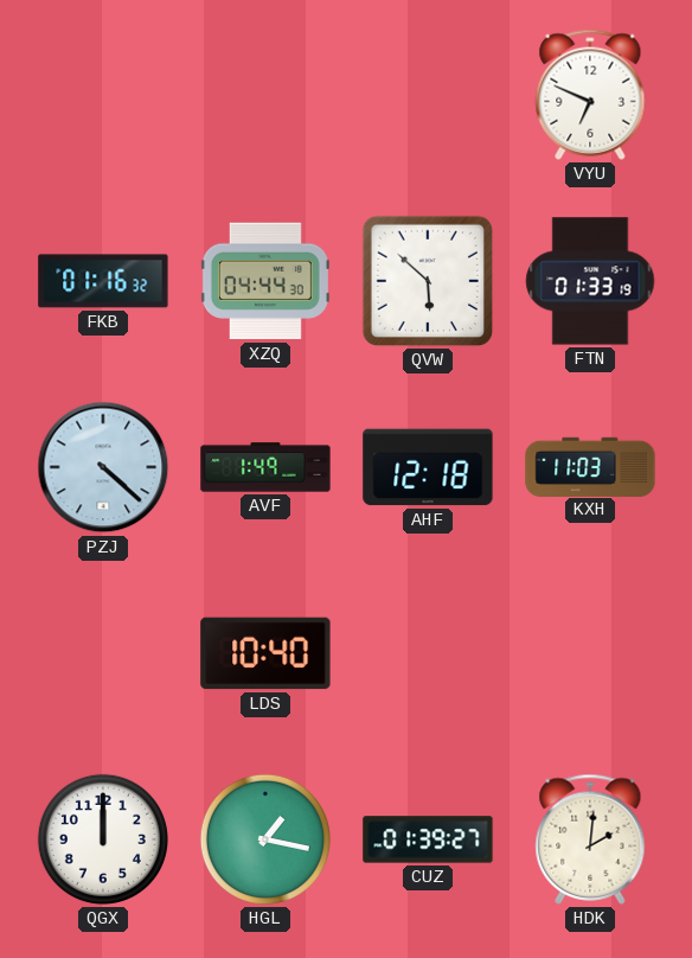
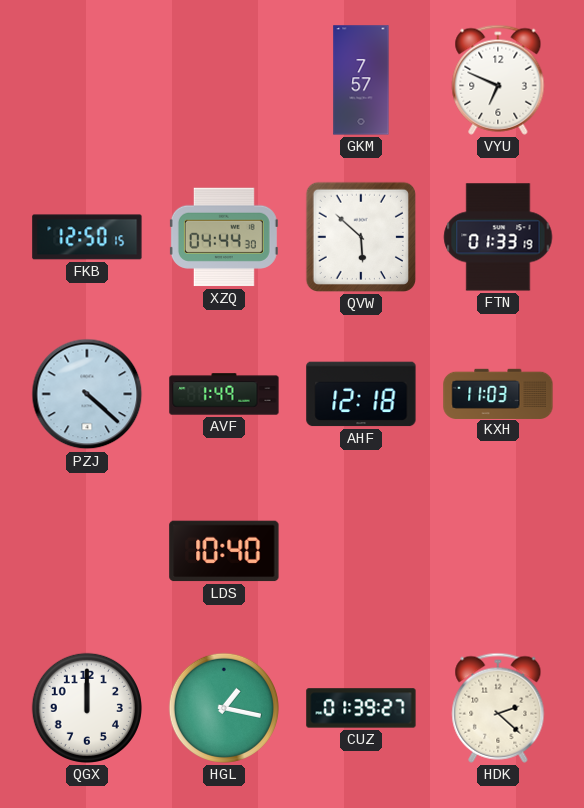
GKM: none -> 7:57
FKB: 01:16 -> 12:50
HDK: 2:01 -> 2:22
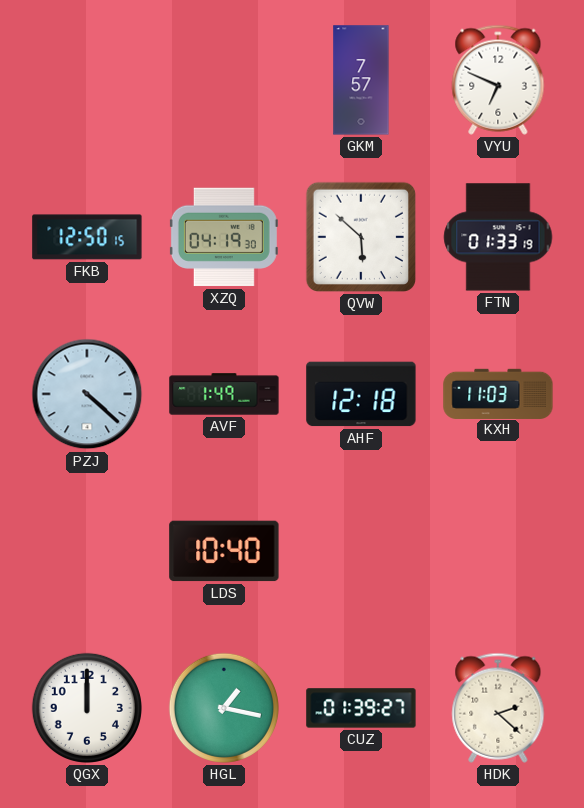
XZQ: 04:44 -> 04:19
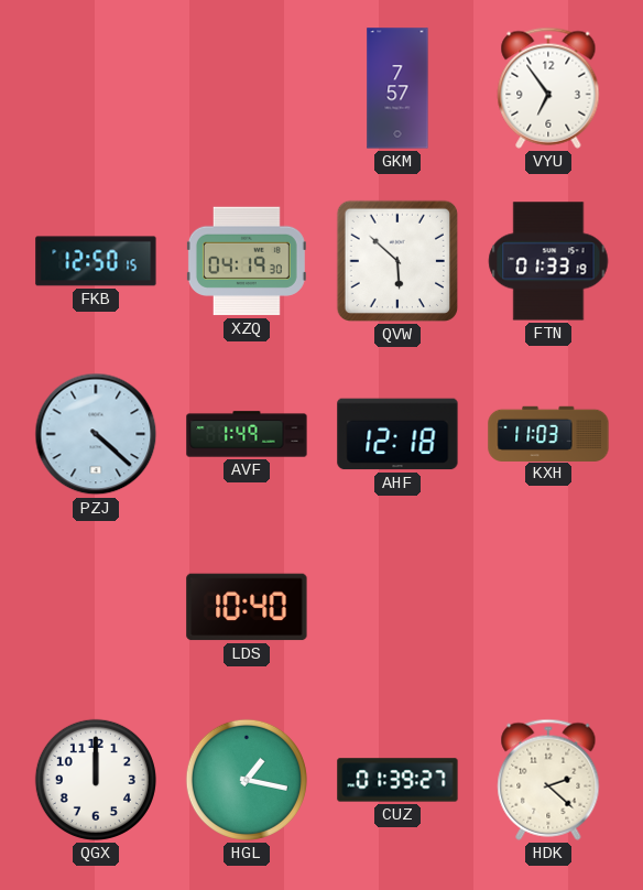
VYU: 6:49 -> 6:54
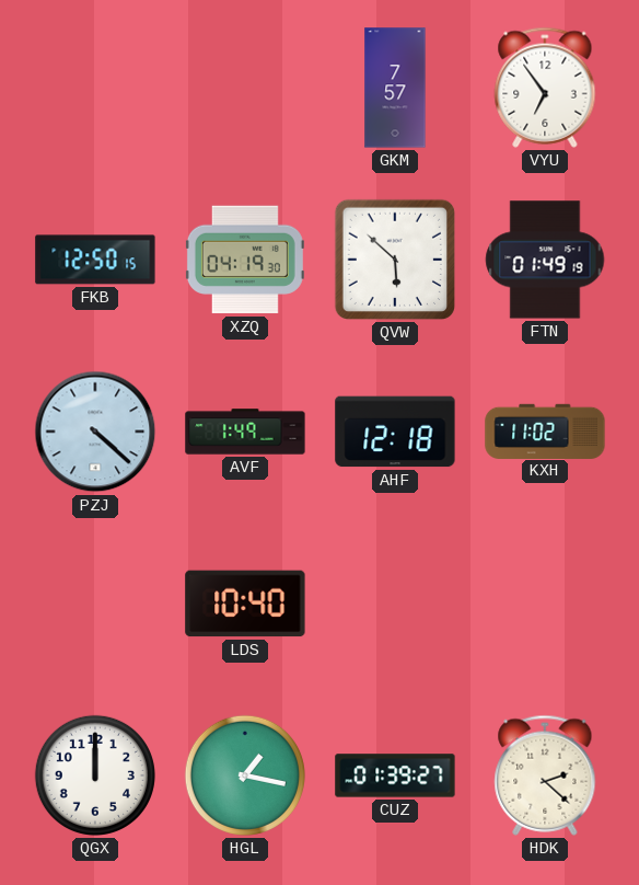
FTN: 01:33 -> 01:49
KXH: 11:03 -> 11:02
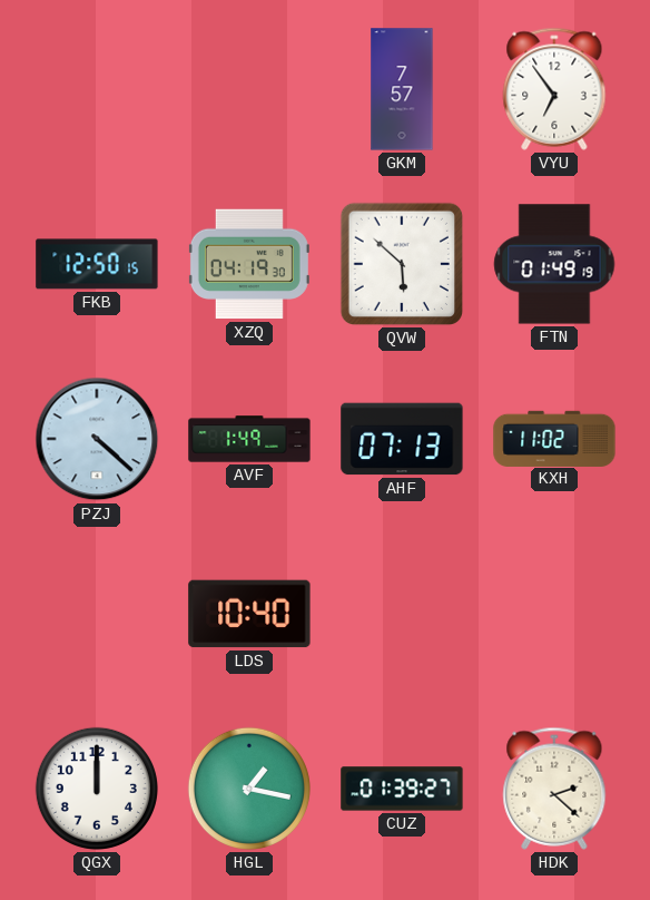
AHF: 12:18 -> 07:13
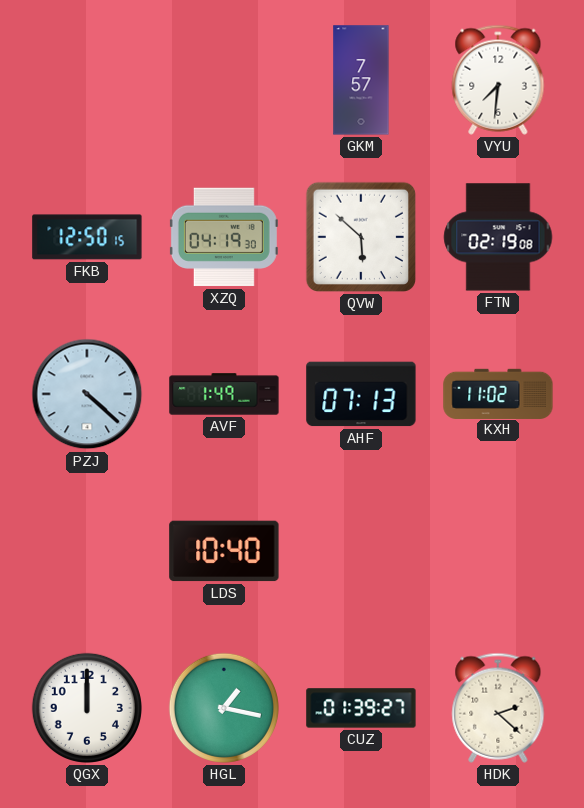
VYU: 6:54 -> 7:31
FTN: 01:49 -> 02:19
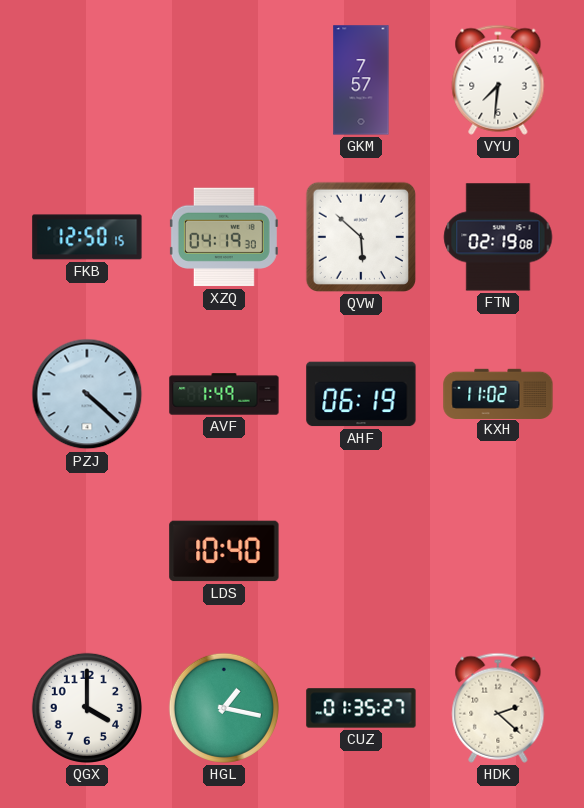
AHF: 07:13 -> 06:19
QGX: 12:00 -> 4:00
CUZ: 01:39 -> 01:35
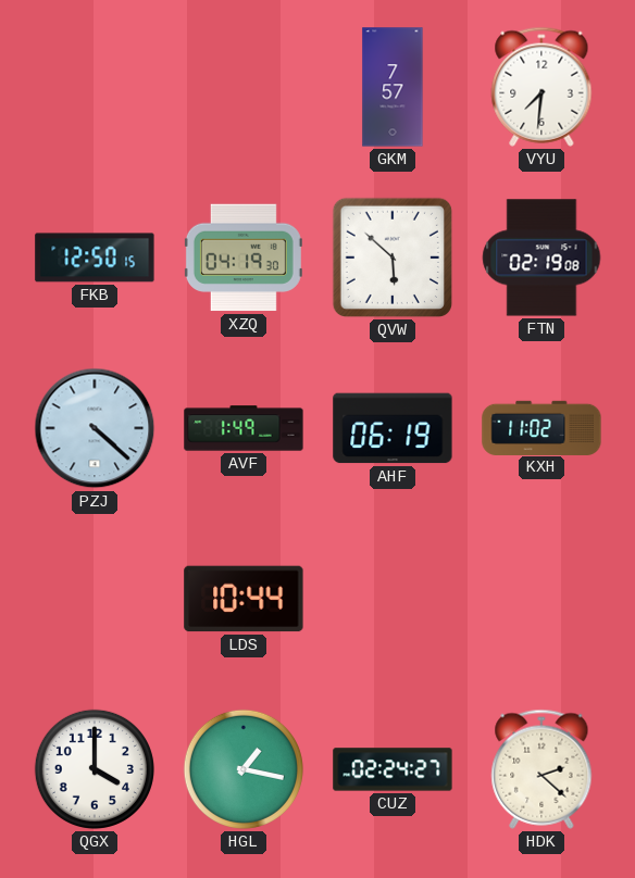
LDS: 10:40 -> 10:44
CUZ: 01:35 -> 02:24
